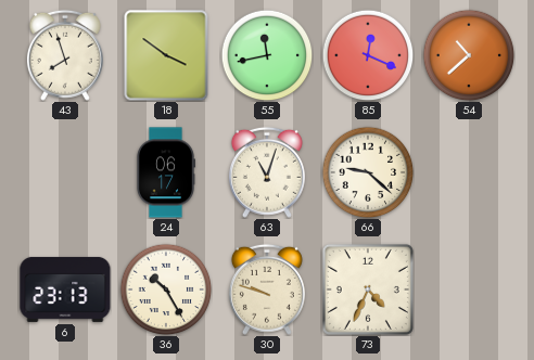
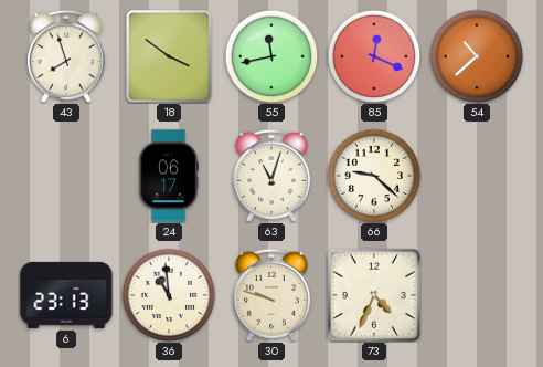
36: 10:25 -> 10:59
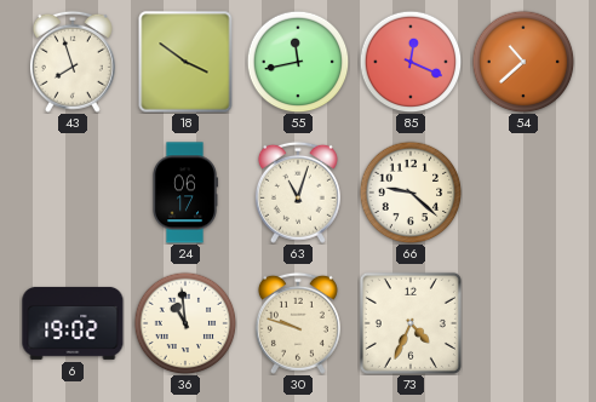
6: 23:13 -> 19:02
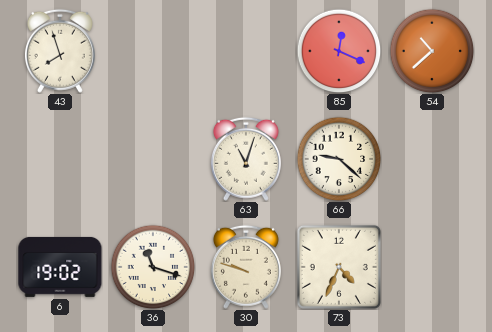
18: 3:51 -> none
55: 11:43 -> none
24: 06:17 -> none
36: 10:59 -> 11:18
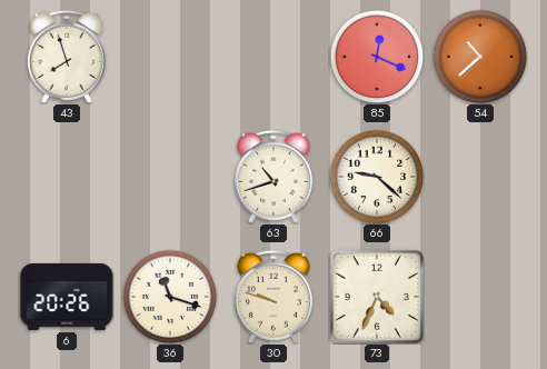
63: 11:03 -> 10:42
6: 19:02 -> 20:26
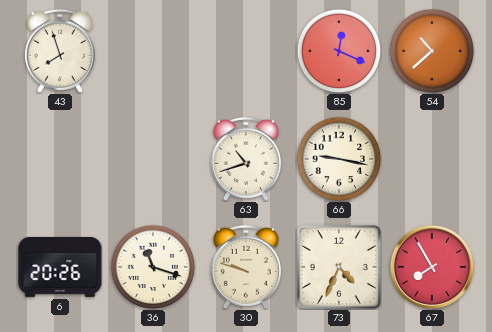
66: 9:22 -> 9:17
67: none -> 7:55
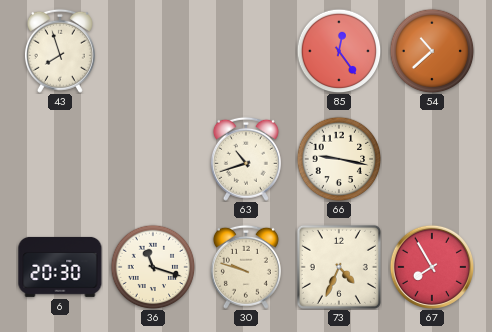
85: 12:19 -> 12:24
6: 20:26 -> 20:30
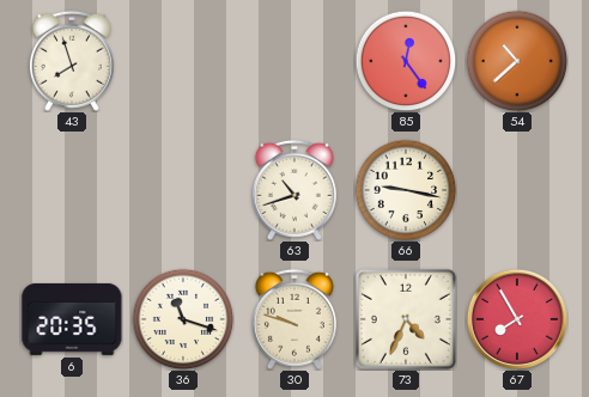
6: 20:30 -> 20:35
